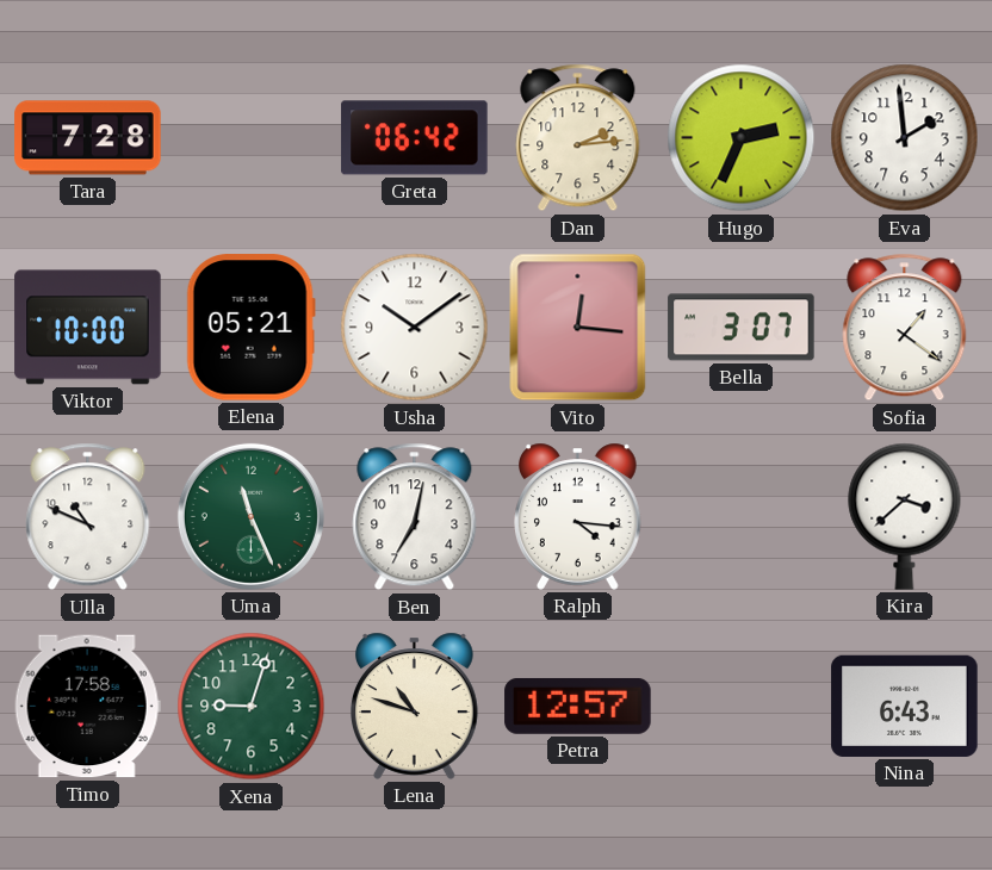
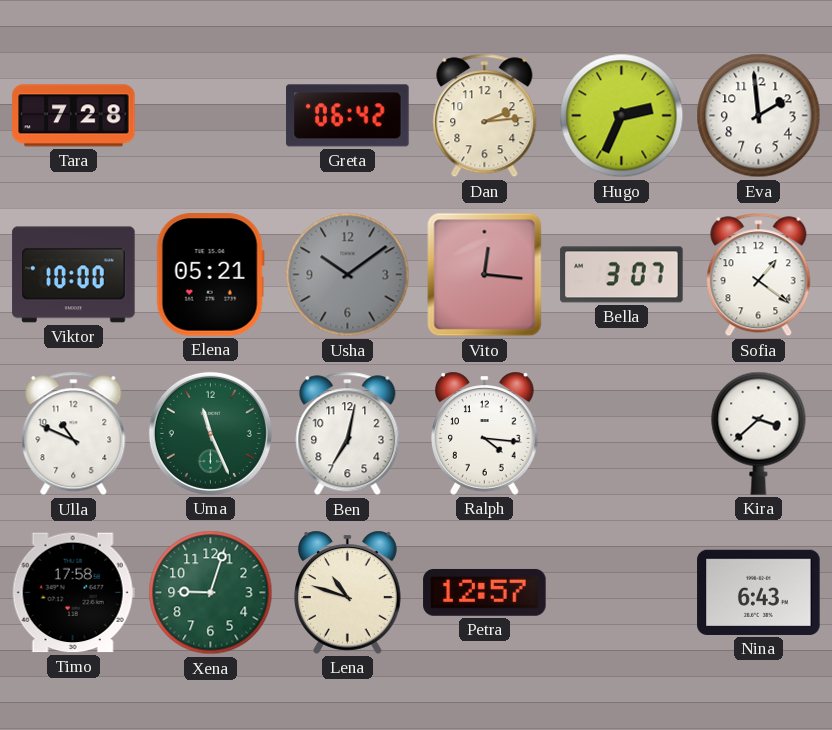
Usha dial: white -> grey
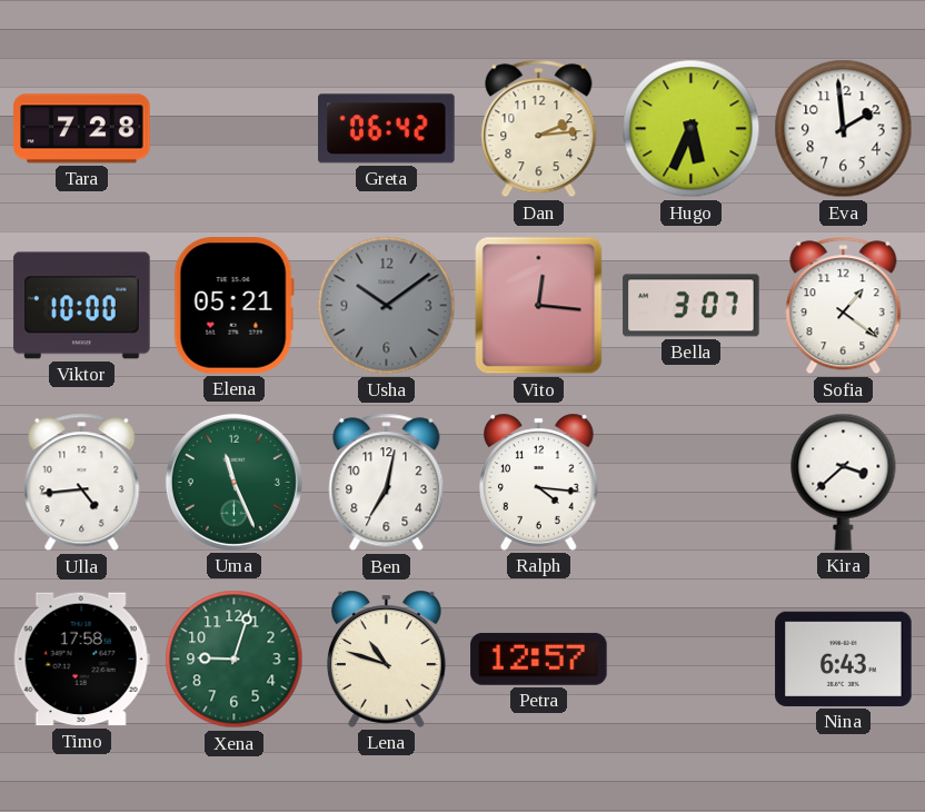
Hugo: 2:34 -> 5:34
Ulla: 10:49 -> 4:44
